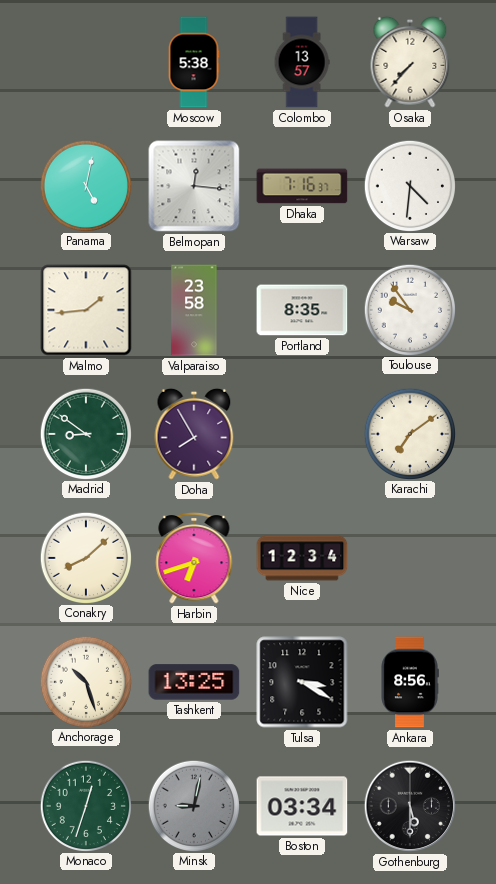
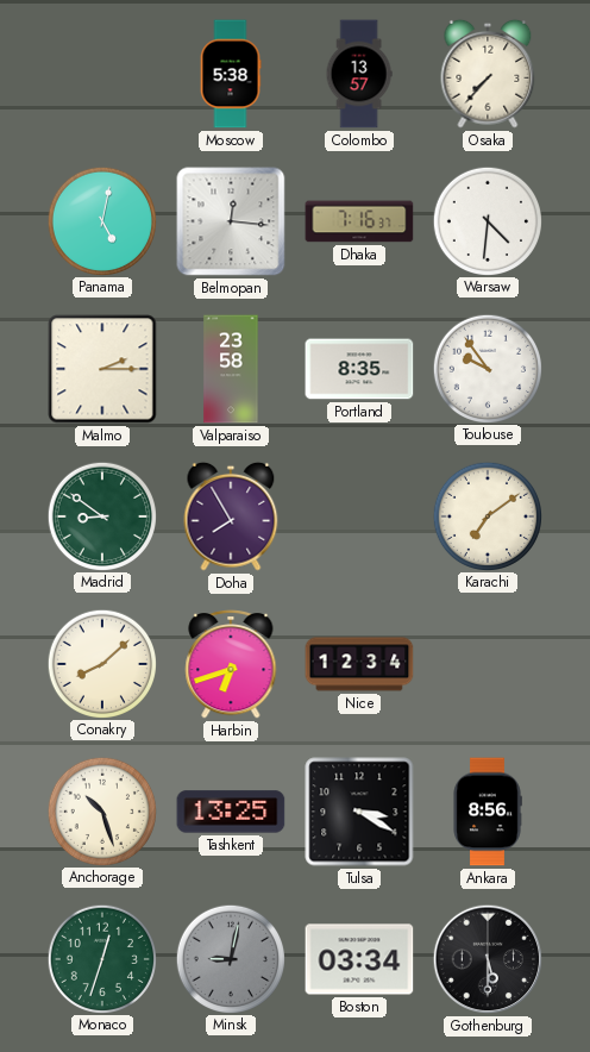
Malmo: 1:44 -> 2:15
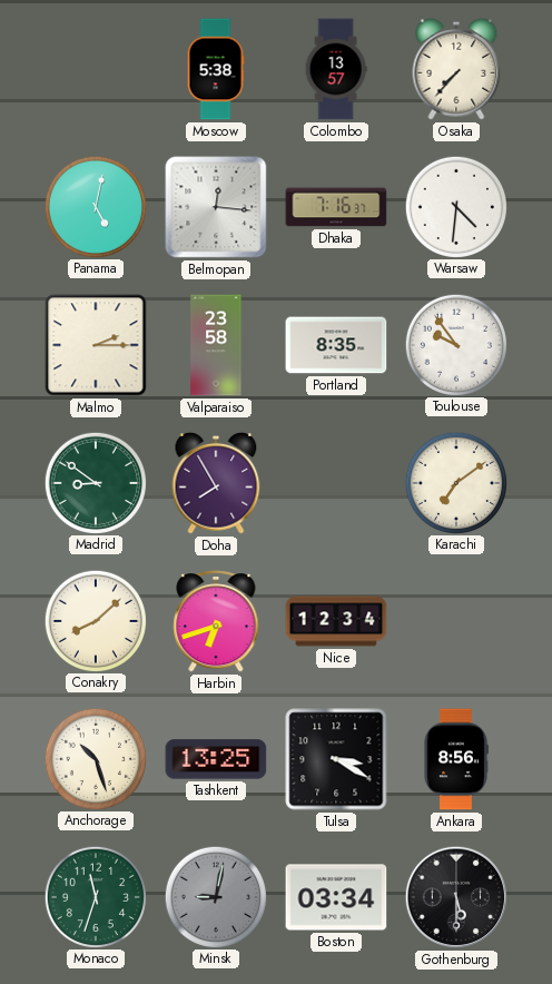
Monaco: 12:33 -> 11:33
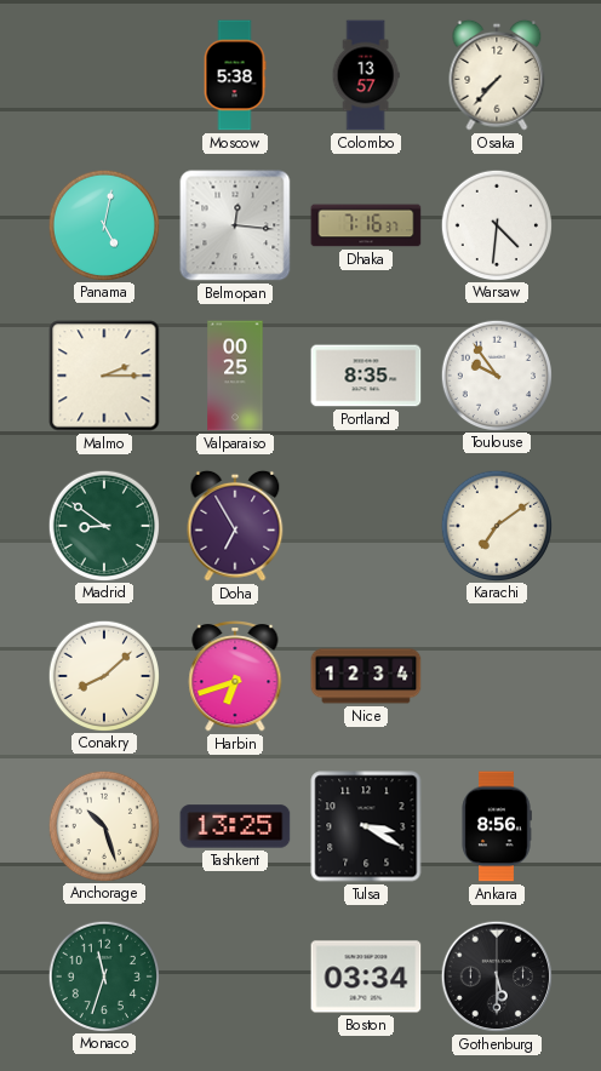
Valparaiso: 23:58 -> 00:25
Doha: 7:55 -> 6:55
Minsk: 9:02 -> none
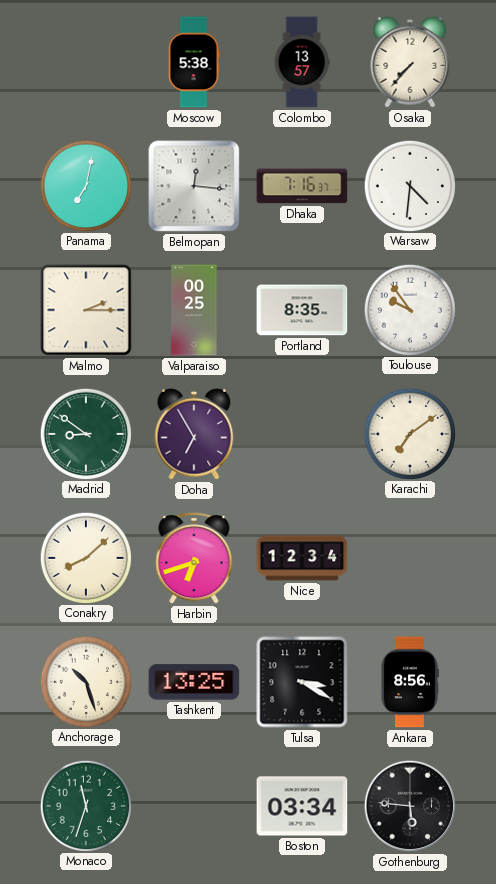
Panama: 5:02 -> 7:02
Gothenburg: 5:30 -> 5:46
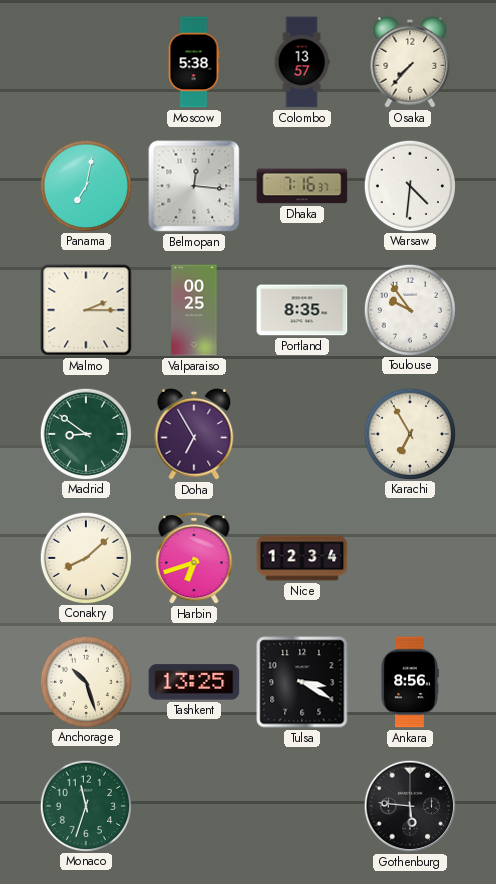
Karachi: 7:09 -> 6:55
Boston: 03:34 -> none
